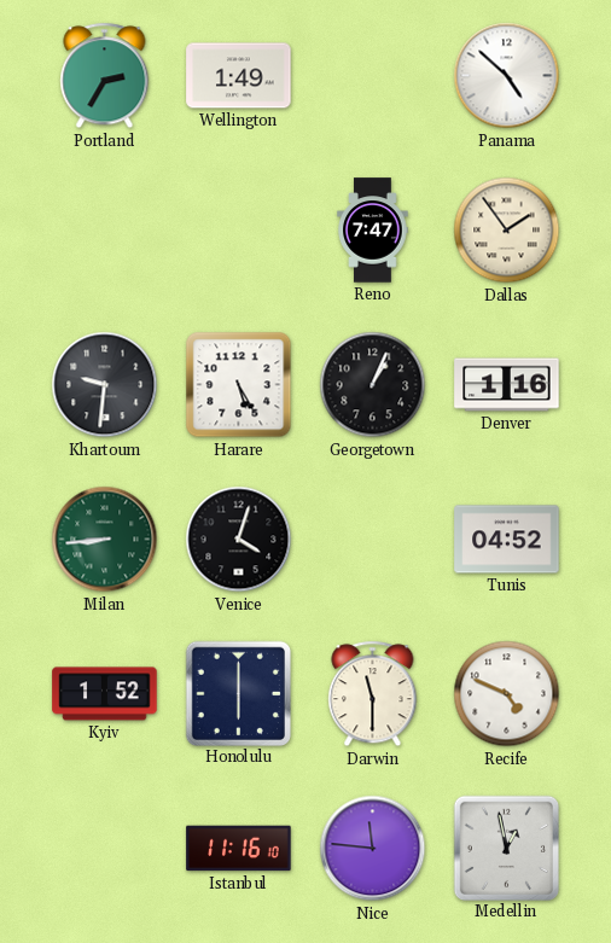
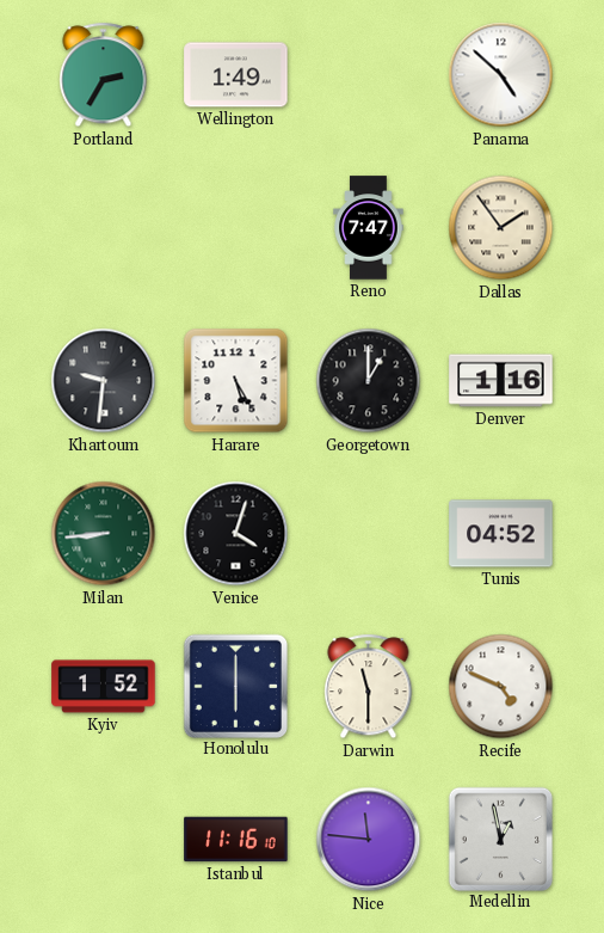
Georgetown: 1:04 -> 1:00
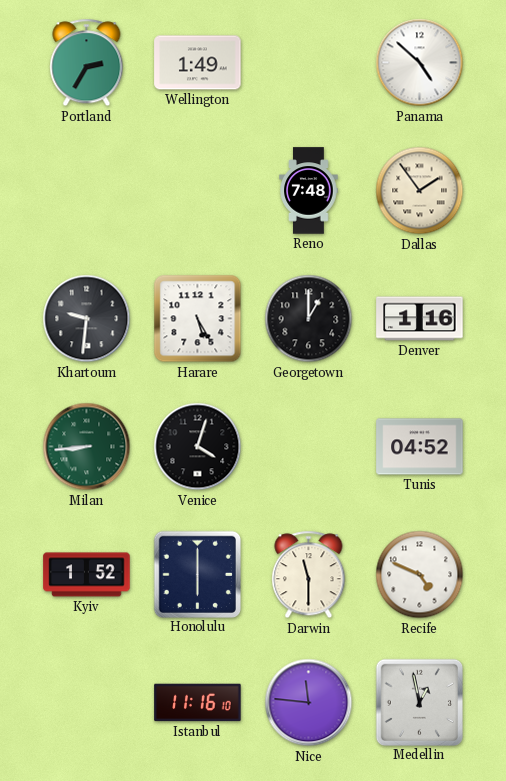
Reno: 7:47 -> 7:48
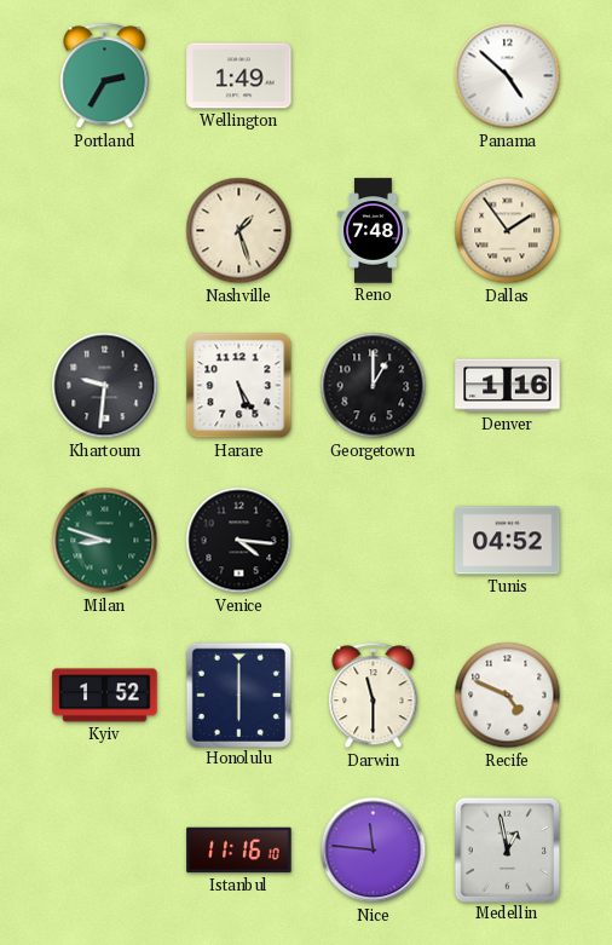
Nashville: none -> 1:27
Milan: 8:44 -> 8:48
Venice: 4:03 -> 4:16
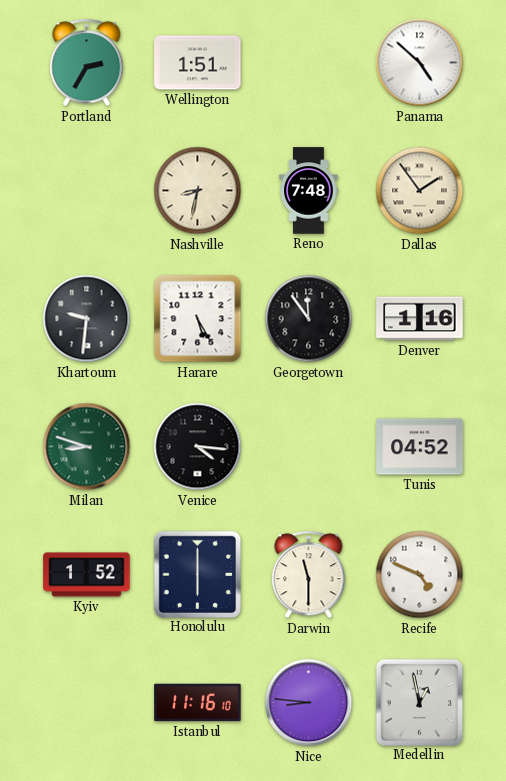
Wellington: 1:49 -> 1:51
Nashville: 1:27 -> 8:32
Georgetown: 1:00 -> 11:54
Nice: 11:46 -> 8:46
